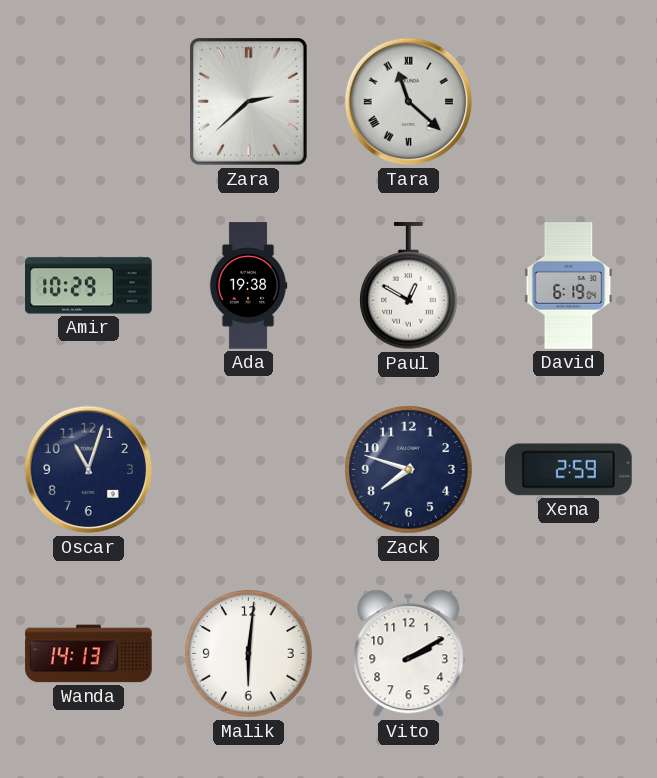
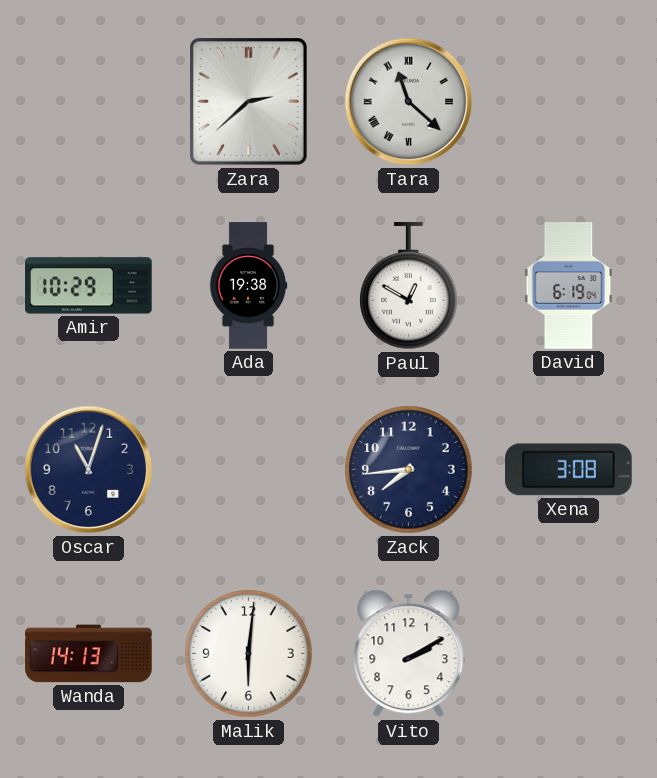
Zack: 7:48 -> 7:44
Xena: 2:59 -> 3:08
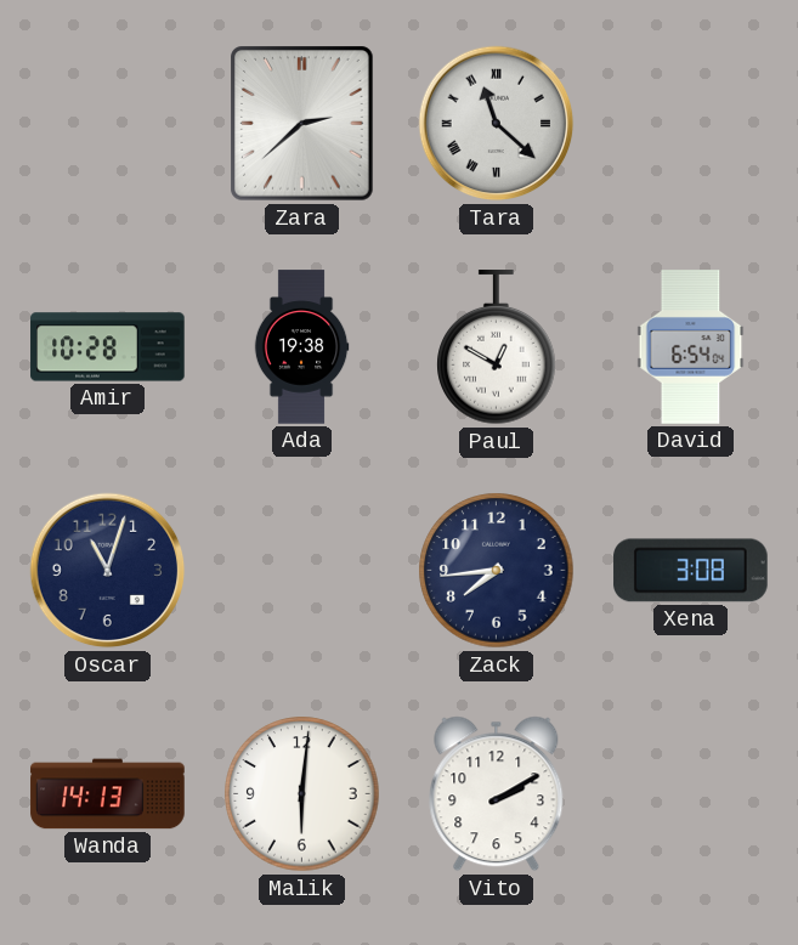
Amir: 10:29 -> 10:28
David: 6:19 -> 6:54
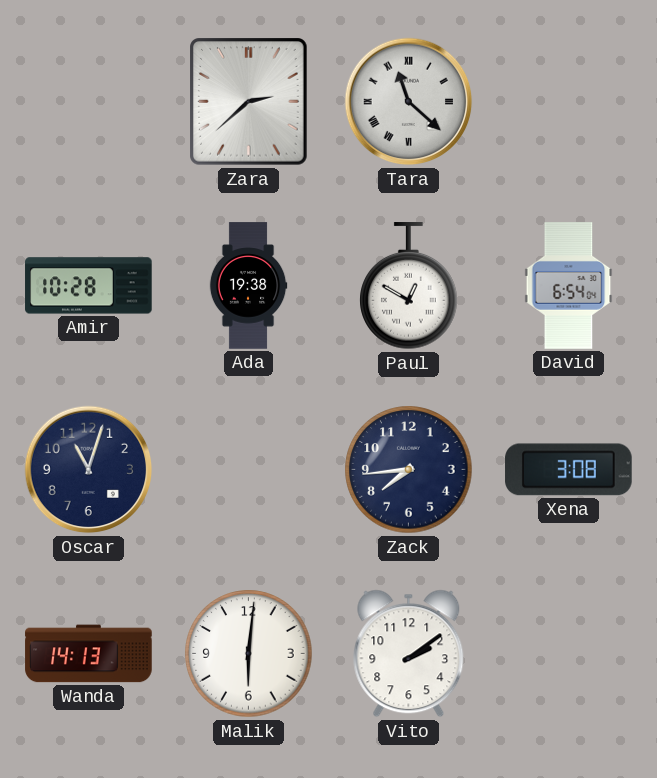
Vito: 2:10 -> 2:09
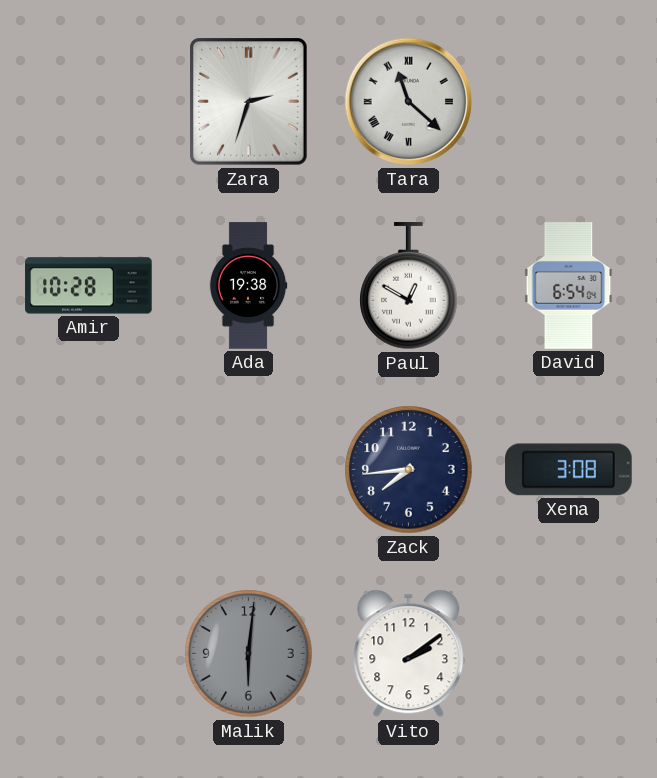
Zara: 2:38 -> 2:33
Oscar: 11:03 -> none
Wanda: 14:13 -> none
Malik dial: white -> grey
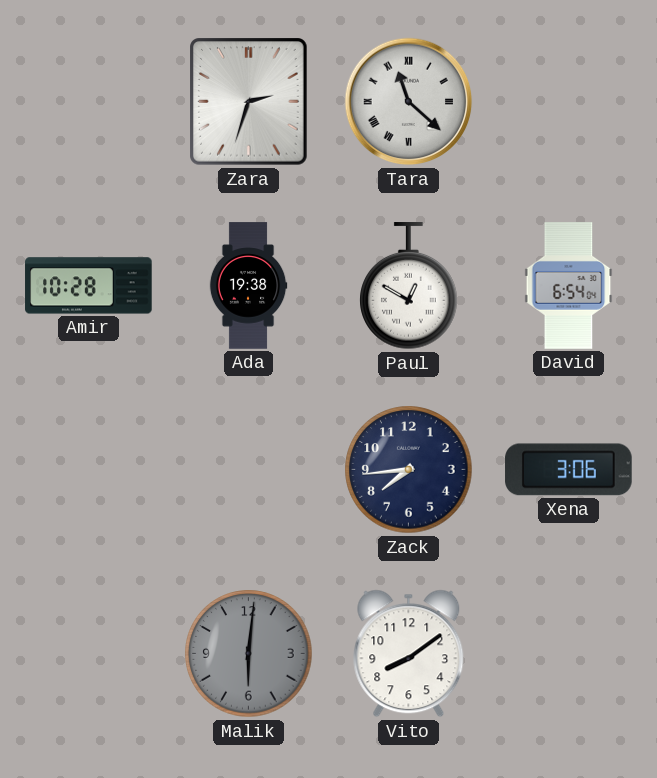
Xena: 3:08 -> 3:06
Vito: 2:09 -> 8:09
